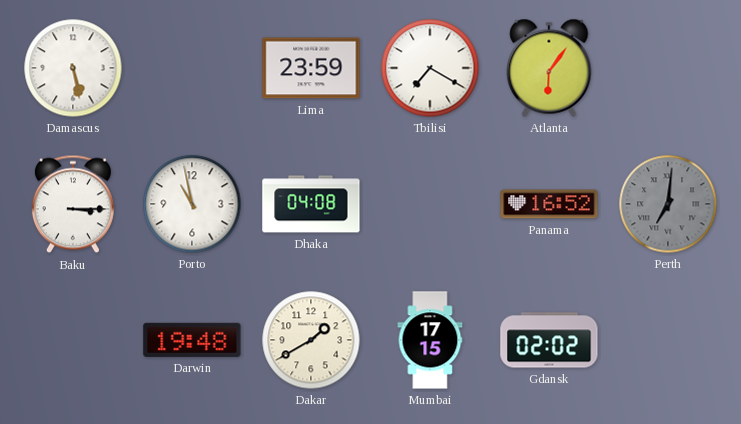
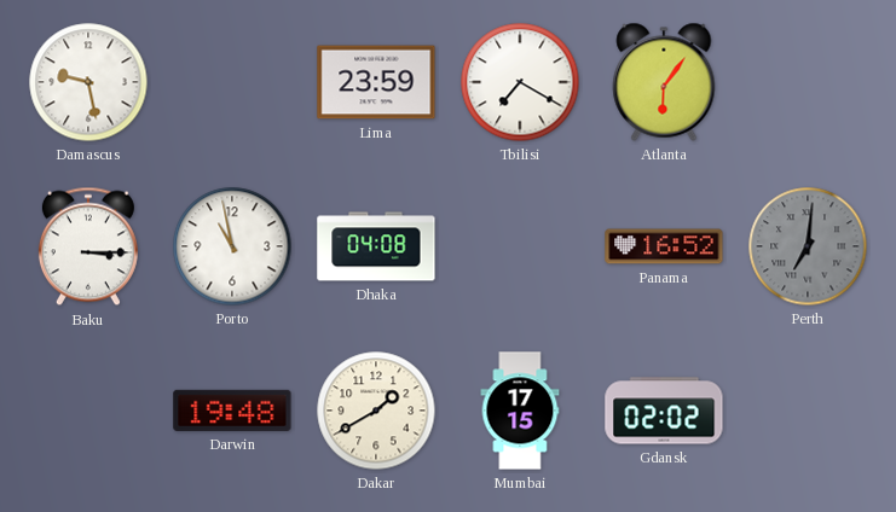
Damascus: 5:28 -> 9:28
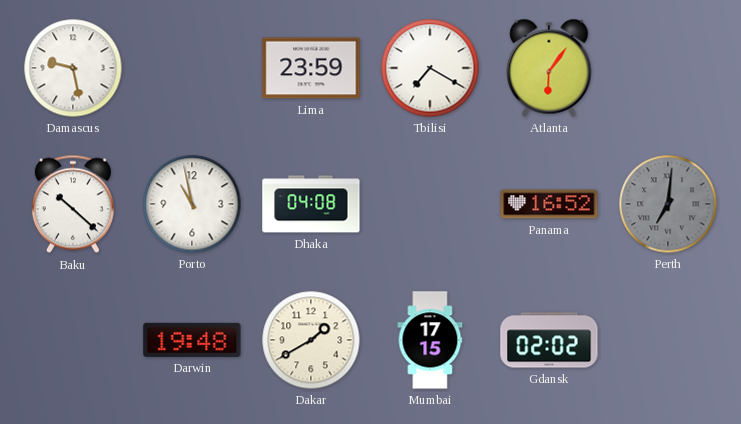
Baku: 3:15 -> 10:22
